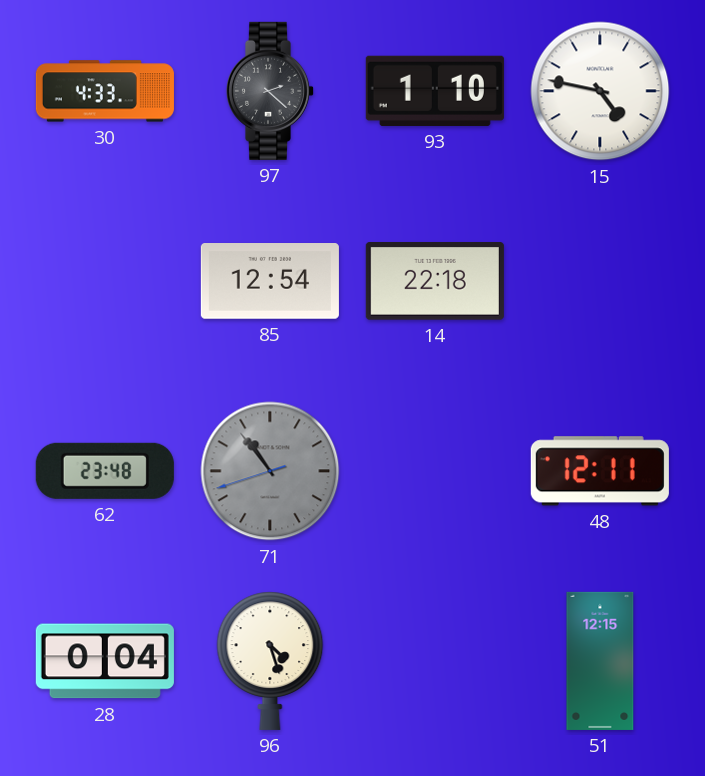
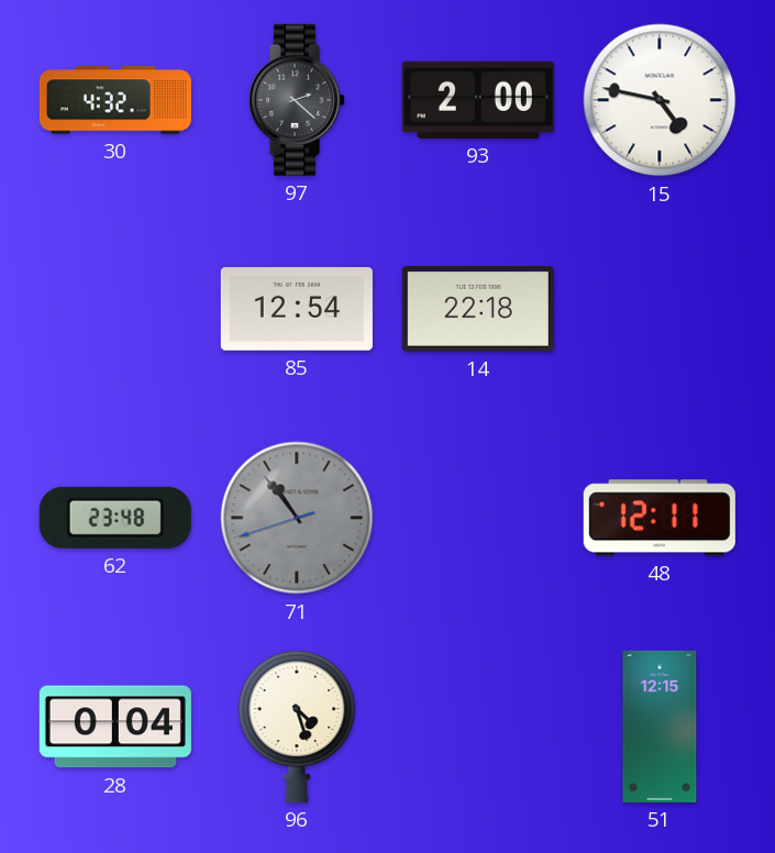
30: 4:33 -> 4:32
93: 1:10 -> 2:00
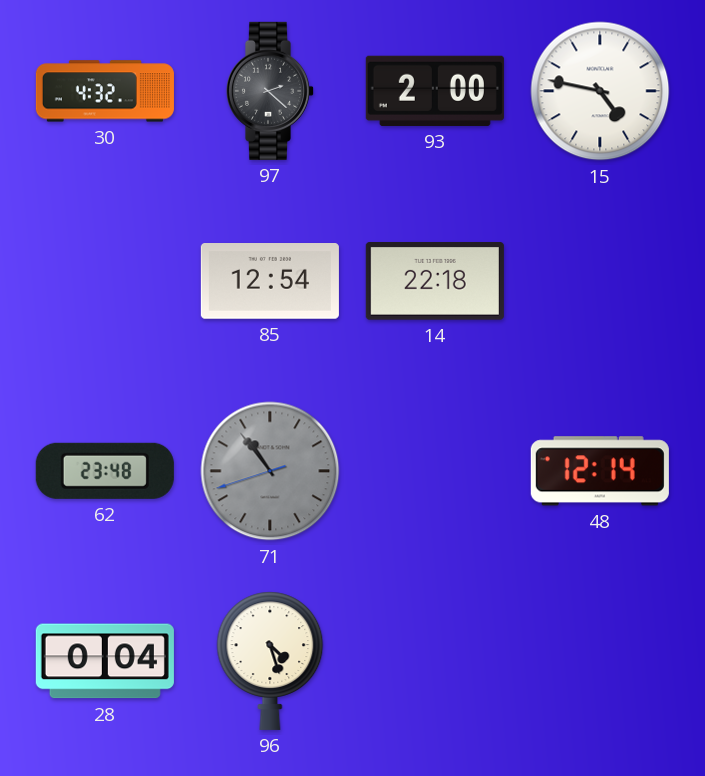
48: 12:11 -> 12:14
51: 12:15 -> none
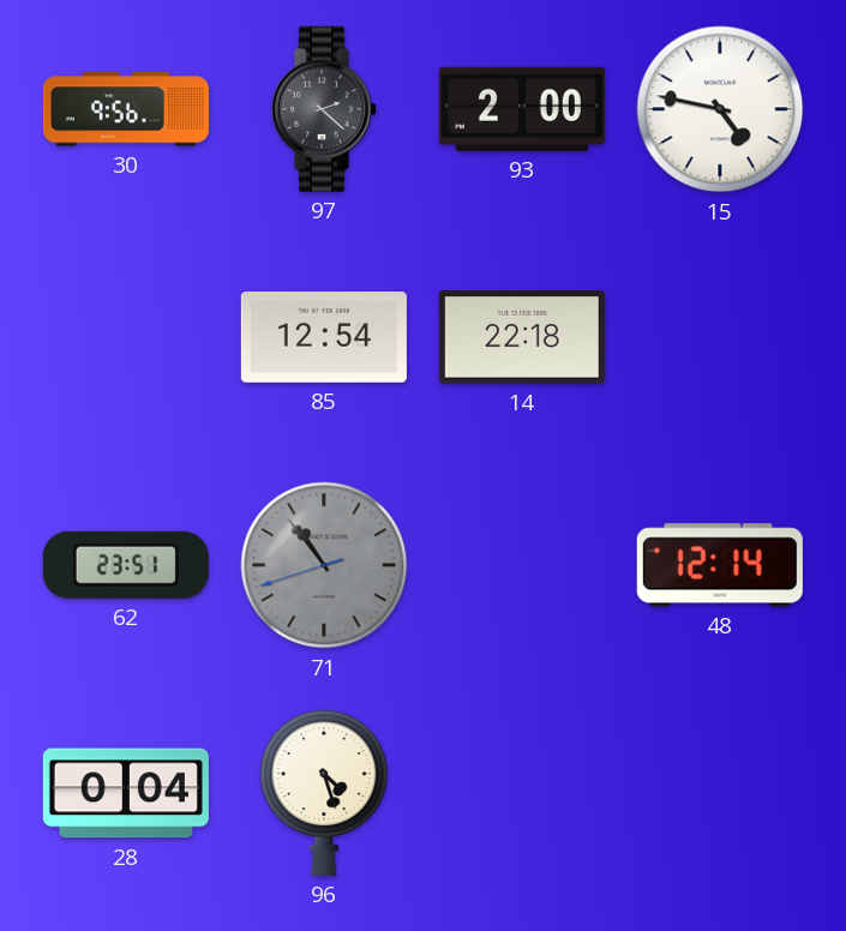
30: 4:32 -> 9:56
62: 23:48 -> 23:51
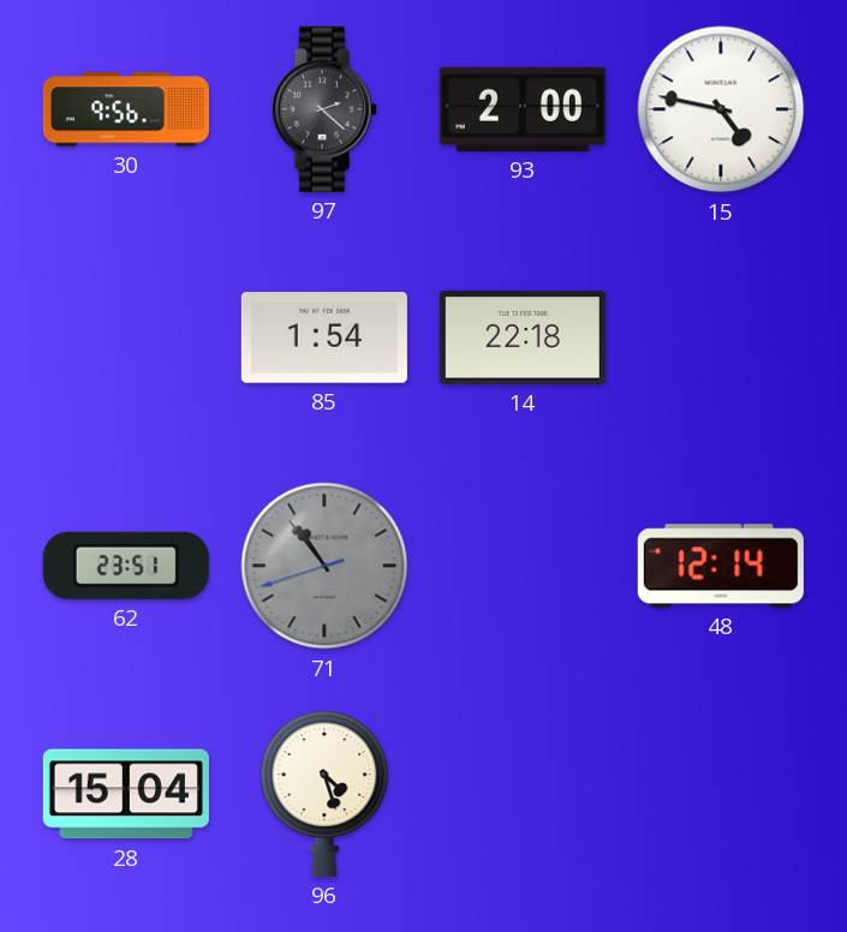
85: 12:54 -> 1:54
28: 0:04 -> 15:04
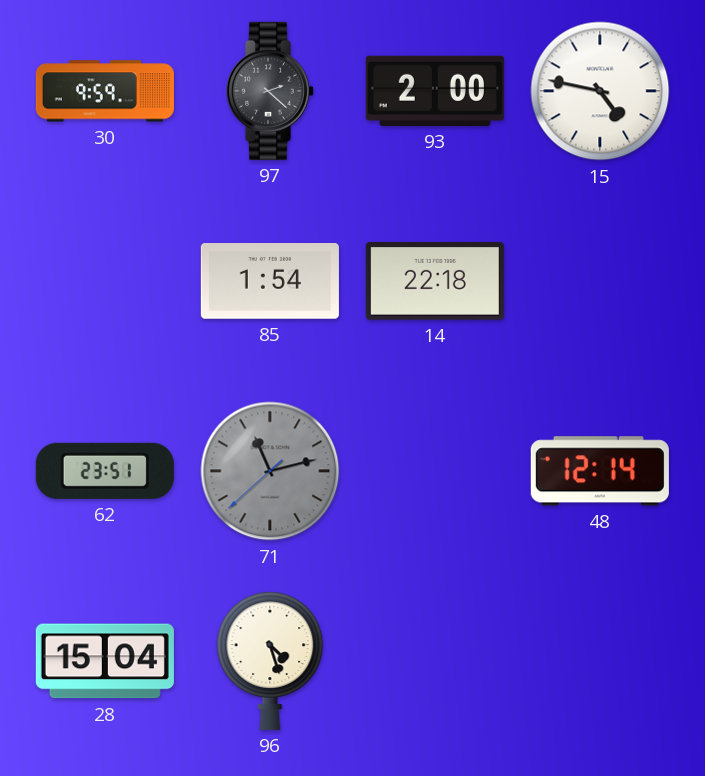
30: 9:56 -> 9:59
71: 10:53 -> 11:12
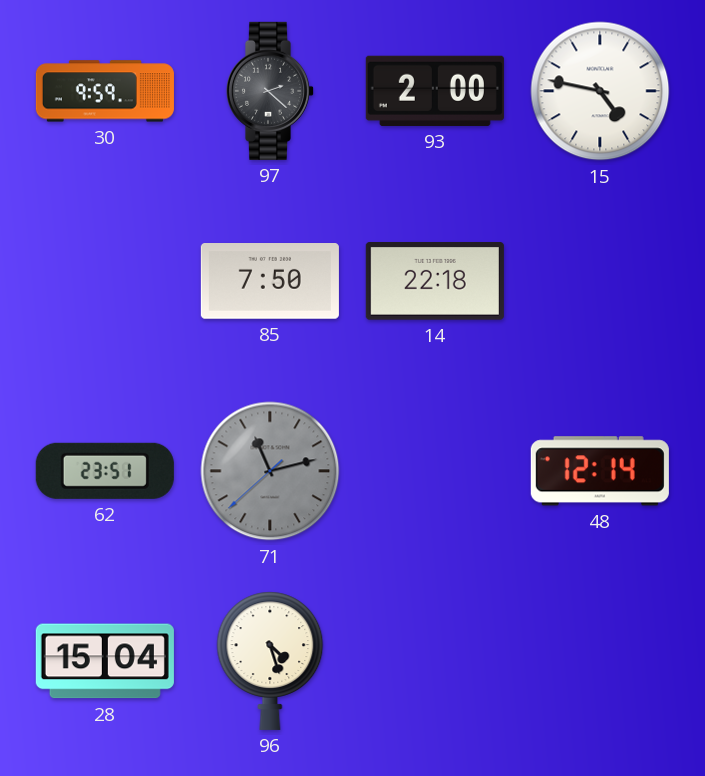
85: 1:54 -> 7:50
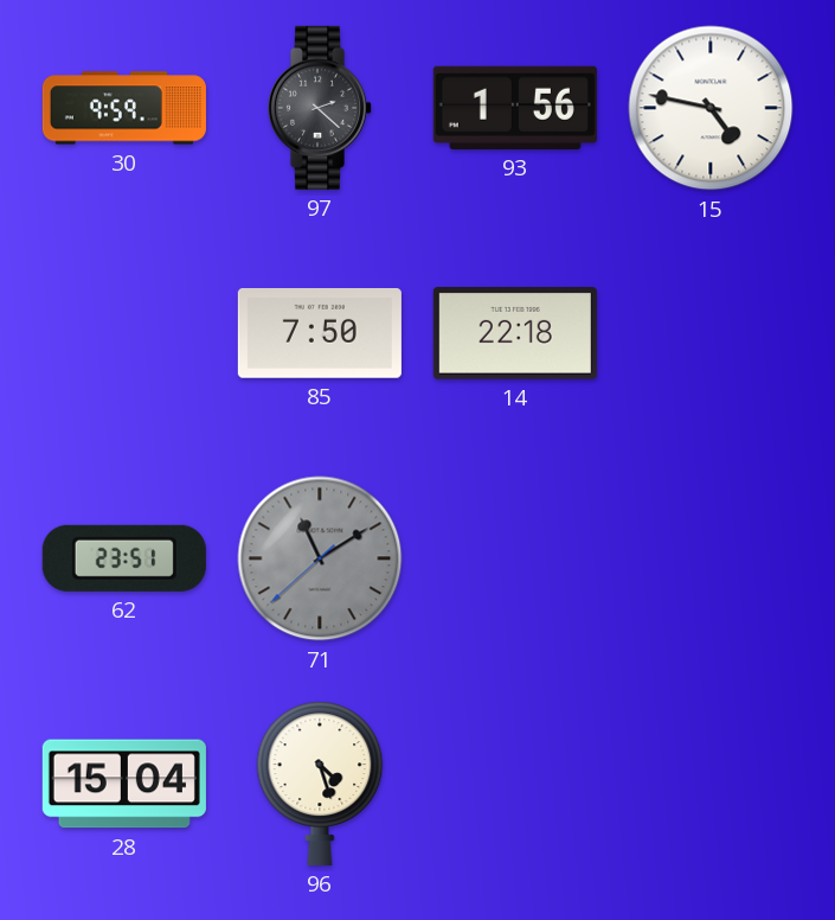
93: 2:00 -> 1:56
71: 11:12 -> 11:09
48: 12:14 -> none
